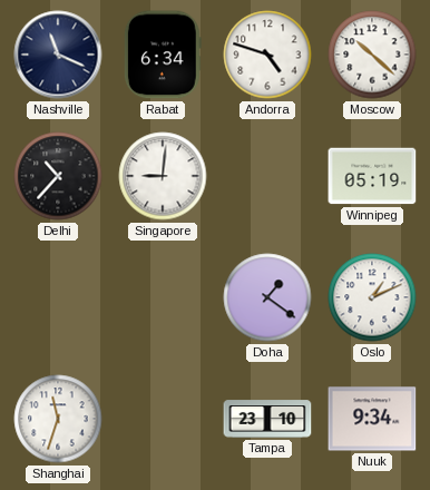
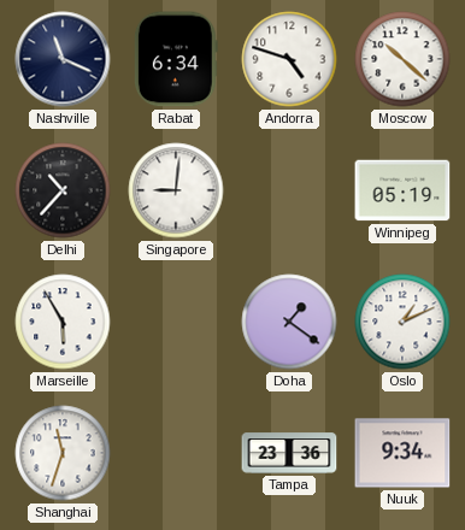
Marseille: none -> 5:55
Tampa: 23:10 -> 23:36
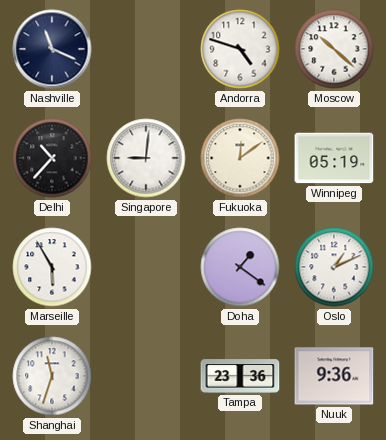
Rabat: 6:34 -> none
Fukuoka: none -> 12:09
Nuuk: 9:34 -> 9:36
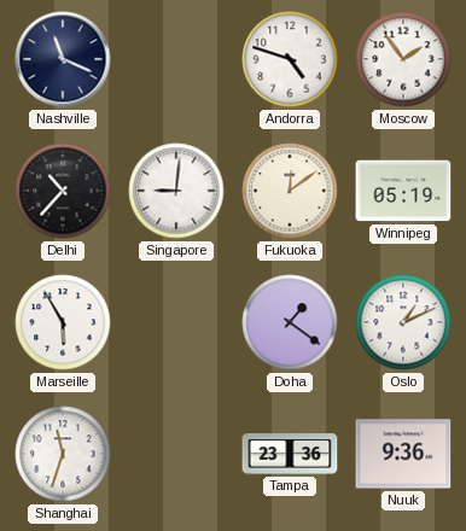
Moscow: 10:22 -> 1:54
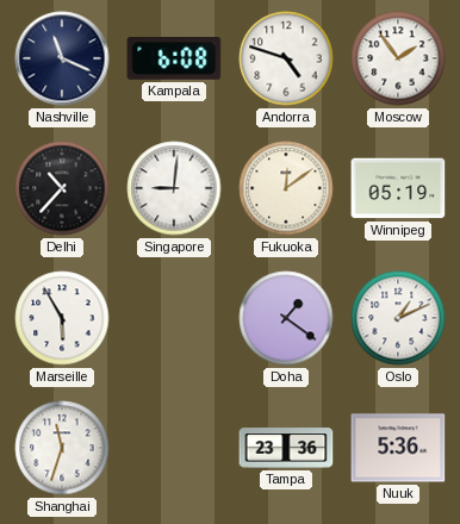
Kampala: none -> 6:08
Nuuk: 9:36 -> 5:36
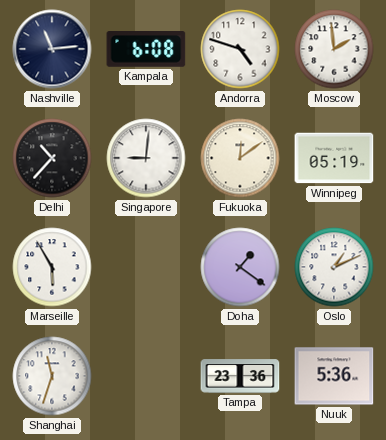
Nashville: 11:19 -> 11:14
Moscow: 1:54 -> 1:59
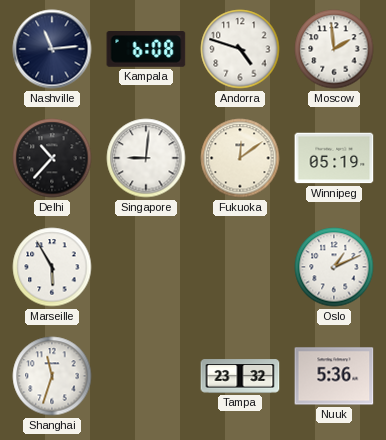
Doha: 1:21 -> none
Tampa: 23:36 -> 23:32
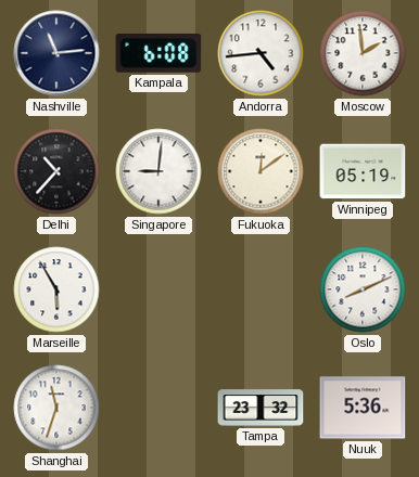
Andorra: 4:48 -> 4:44
Oslo: 1:11 -> 8:11
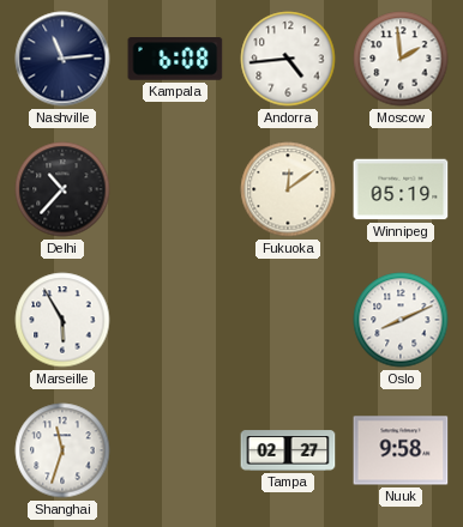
Singapore: 9:01 -> none
Tampa: 23:32 -> 02:27
Nuuk: 5:36 -> 9:58
